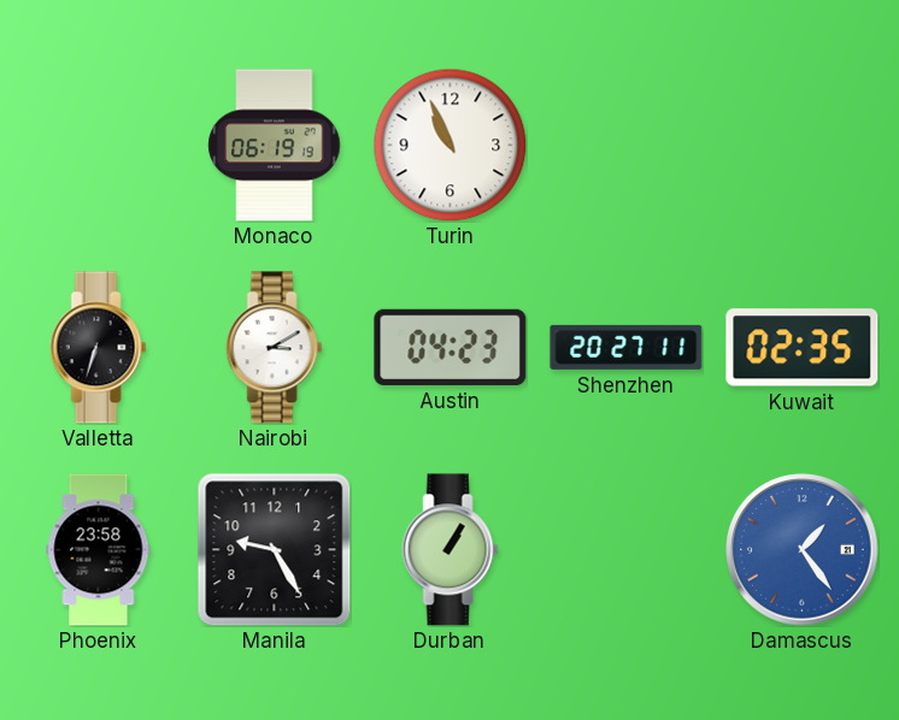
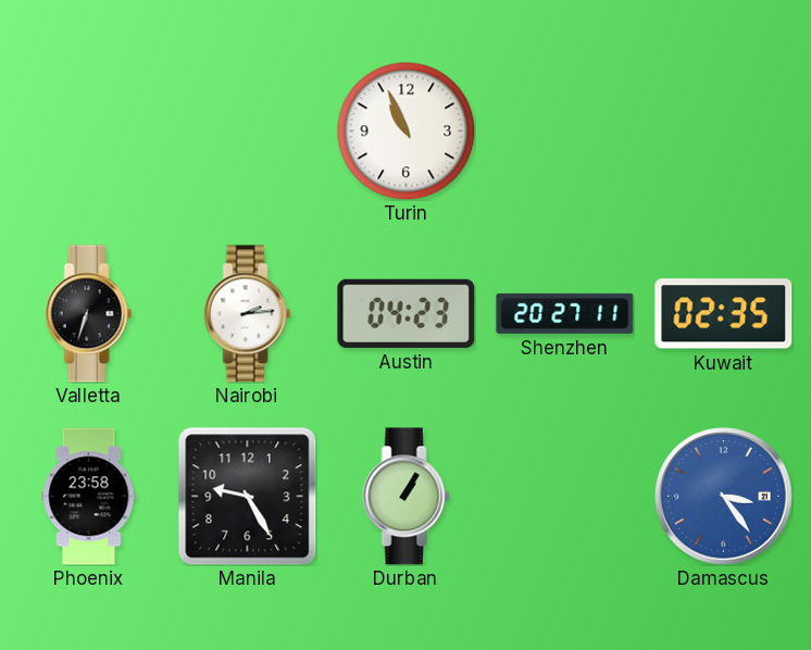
Monaco: 06:19 -> none
Nairobi: 3:10 -> 2:14
Damascus: 1:24 -> 3:24
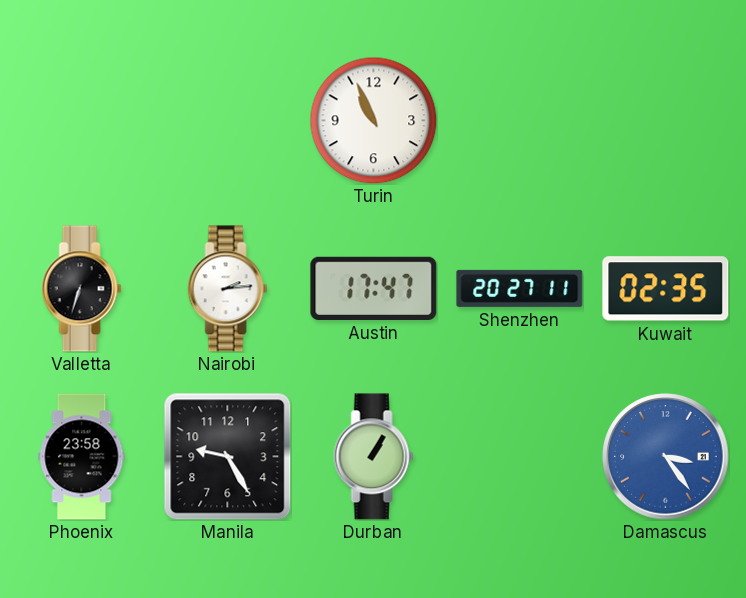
Austin: 04:23 -> 17:47
